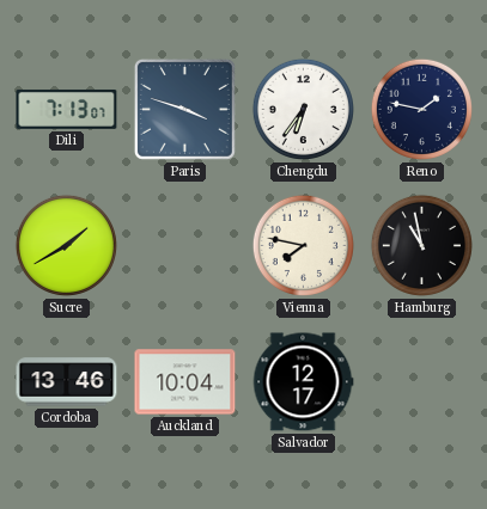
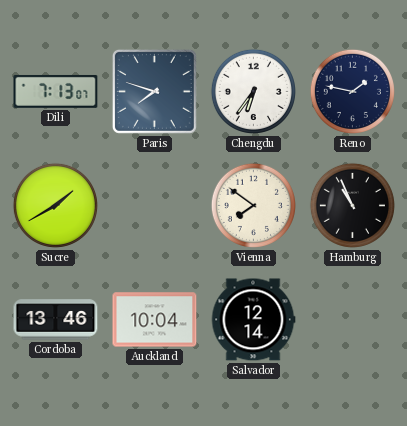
Paris: 3:48 -> 7:48
Vienna: 7:47 -> 7:51
Hamburg: 10:58 -> 10:56
Salvador: 12:17 -> 12:14
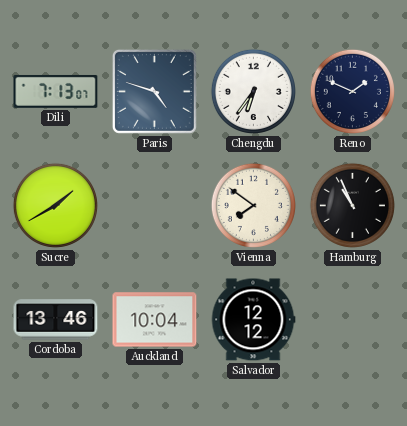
Paris: 7:48 -> 4:48
Reno: 1:47 -> 1:49
Salvador: 12:14 -> 12:12
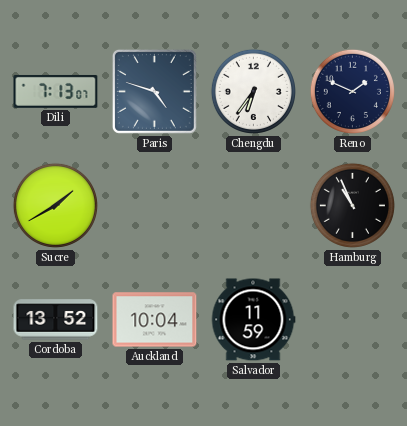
Vienna: 7:51 -> none
Cordoba: 13:46 -> 13:52
Salvador: 12:12 -> 11:59
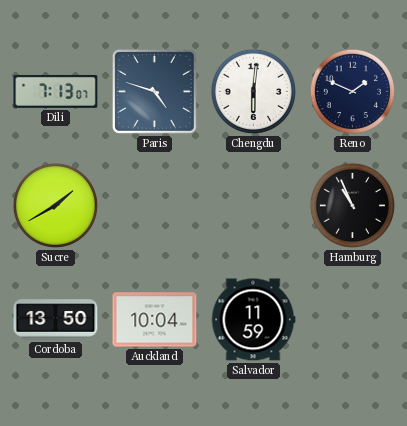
Chengdu: 6:36 -> 6:01
Cordoba: 13:52 -> 13:50
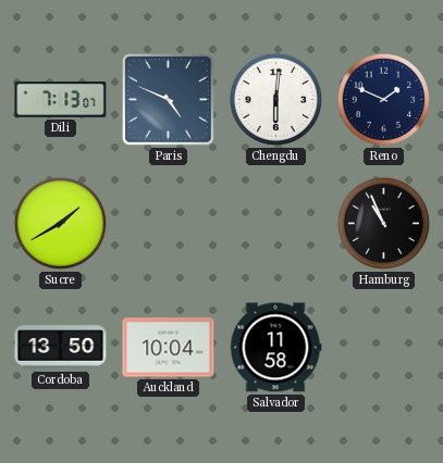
Paris: 4:48 -> 4:49
Salvador: 11:59 -> 11:58
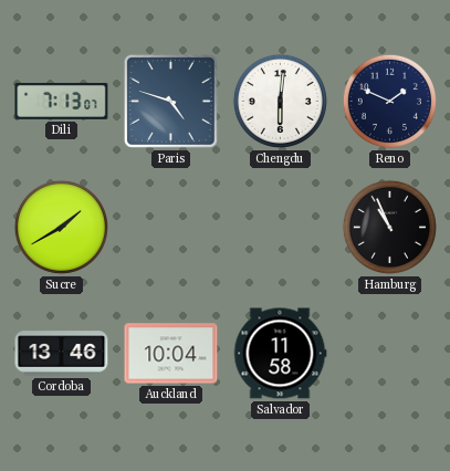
Paris: 4:49 -> 4:48
Cordoba: 13:50 -> 13:46
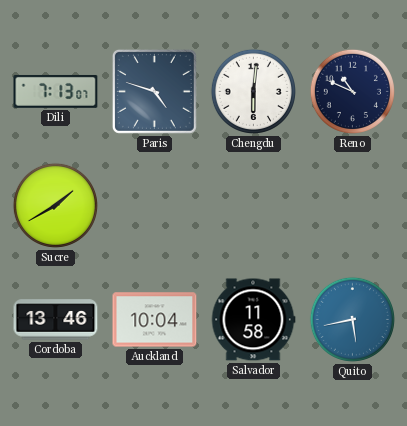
Reno: 1:49 -> 10:49
Hamburg: 10:56 -> none
Quito: none -> 5:43
